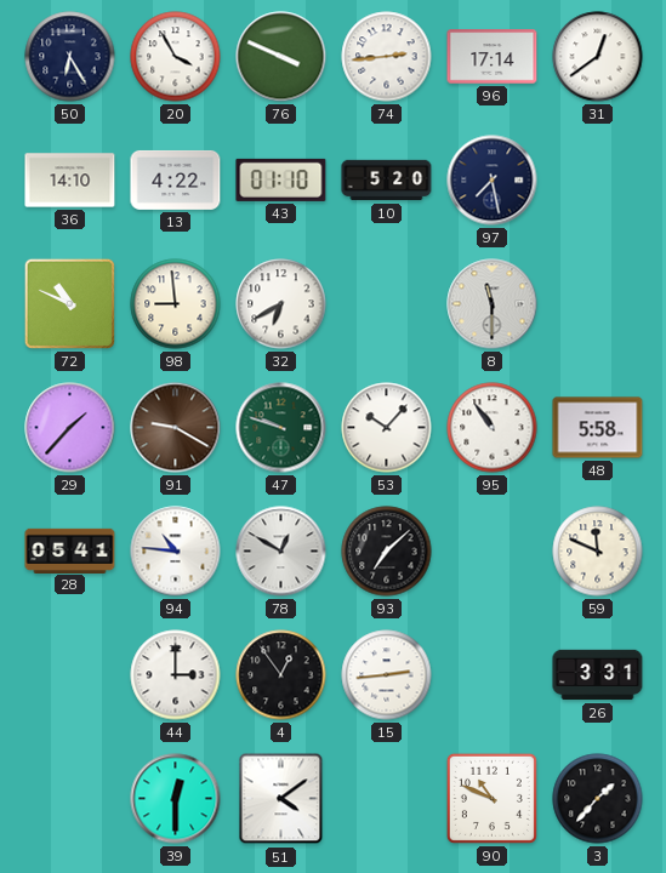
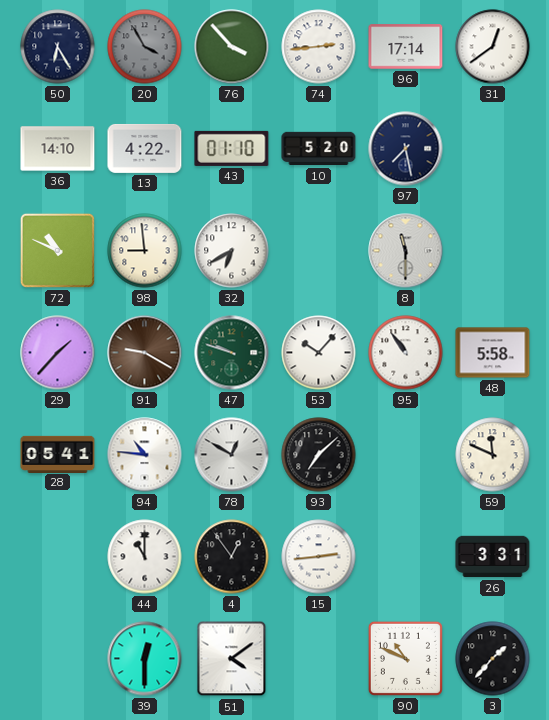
20 dial: white -> grey
76: 3:49 -> 3:53
44: 3:00 -> 11:00
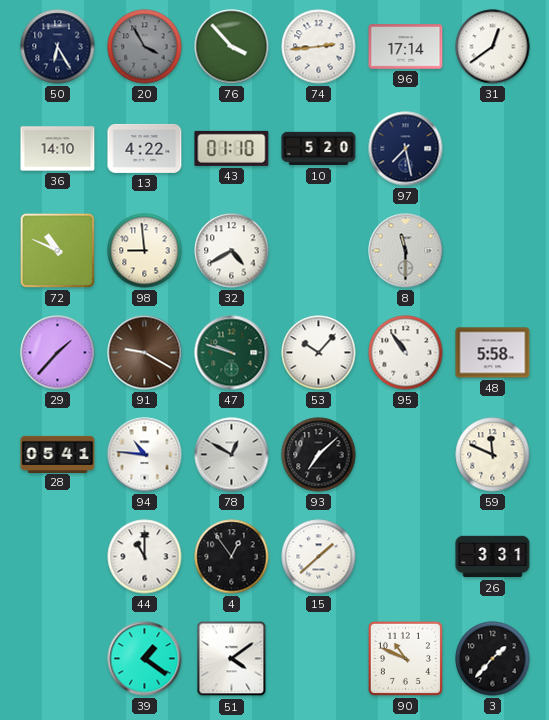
32: 6:40 -> 4:40
15: 2:44 -> 1:38
39: 12:30 -> 1:21
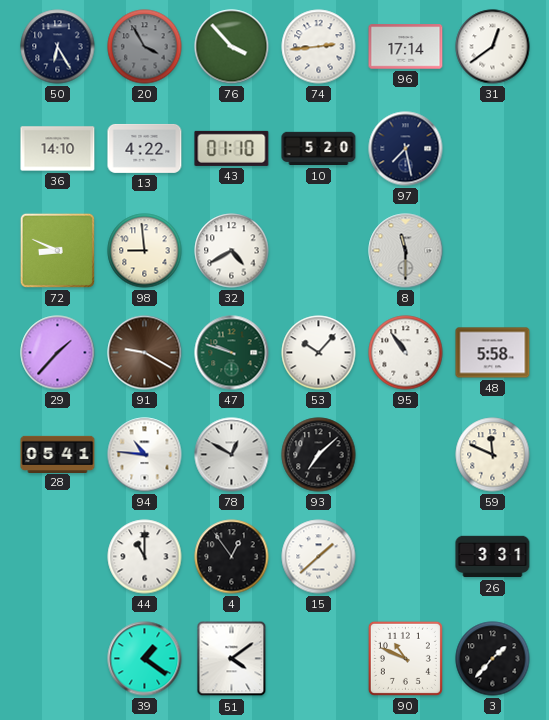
72: 10:49 -> 8:49
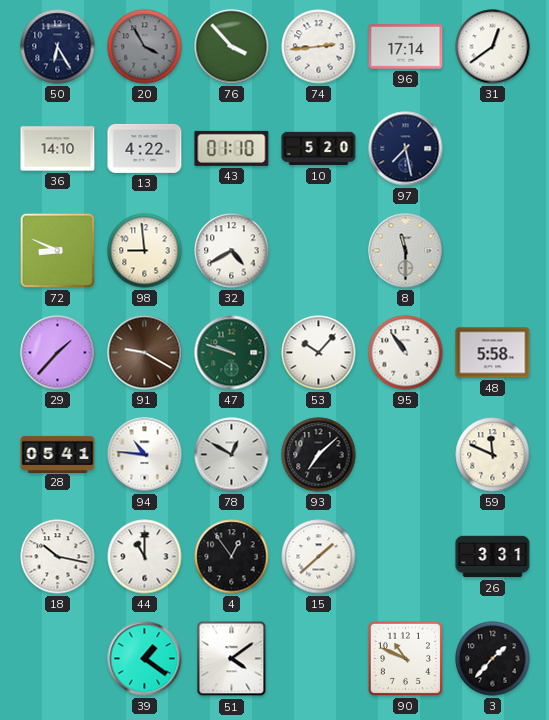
18: none -> 10:17
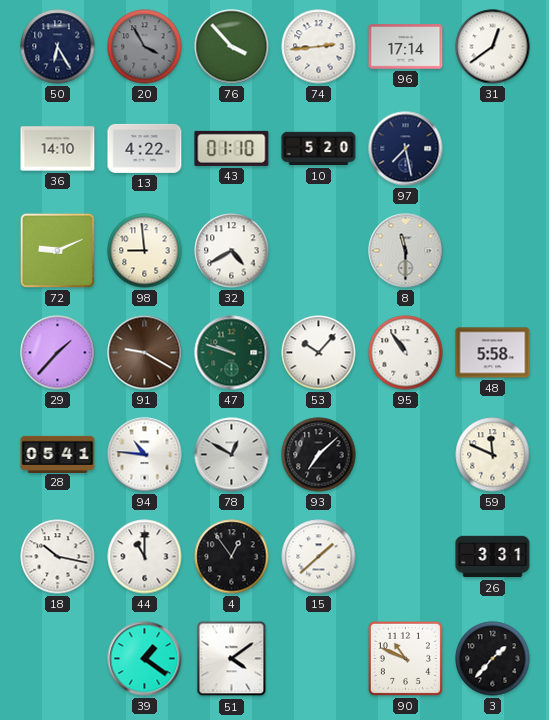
72: 8:49 -> 9:11
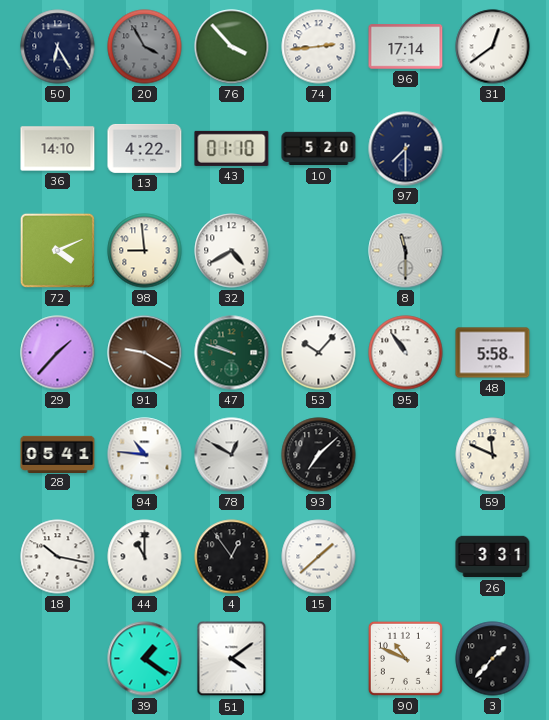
97: 7:28 -> 7:30
72: 9:11 -> 4:11
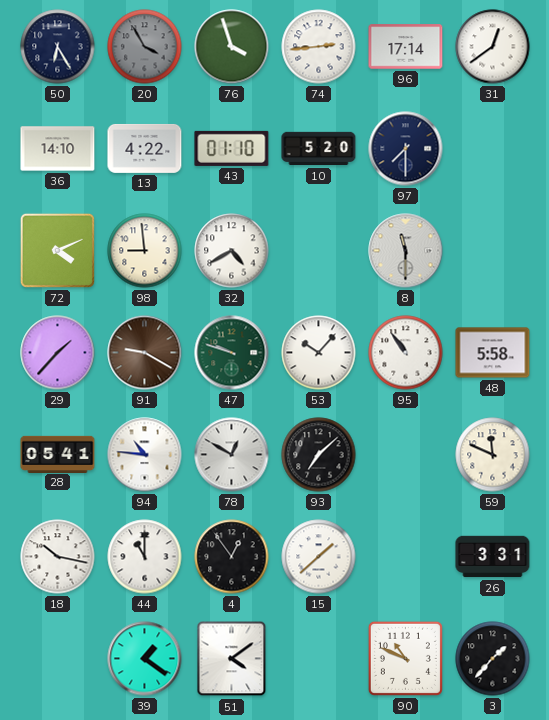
76: 3:53 -> 3:57
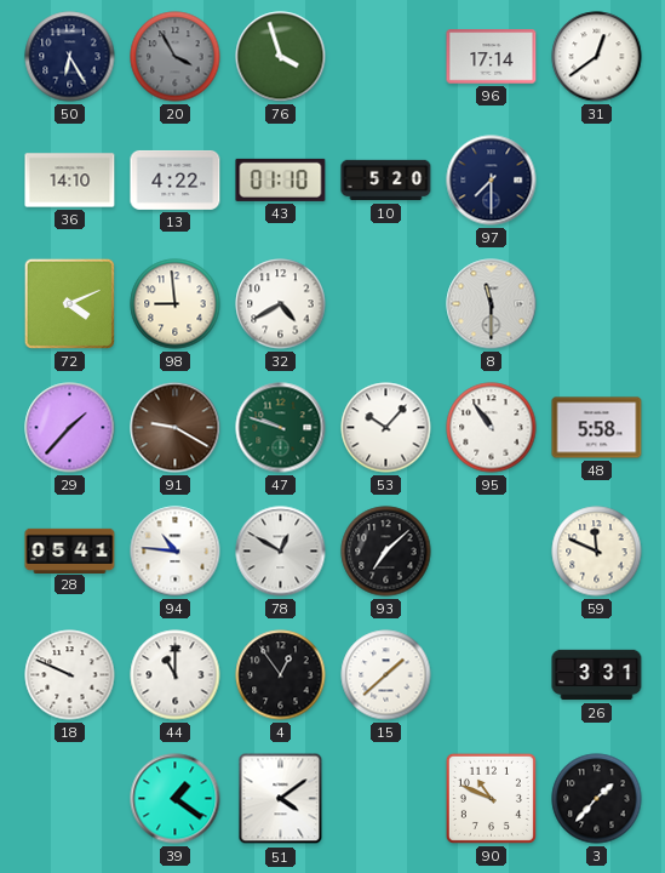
74: 2:44 -> none
18: 10:17 -> 9:49
